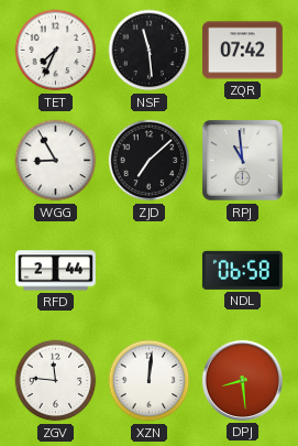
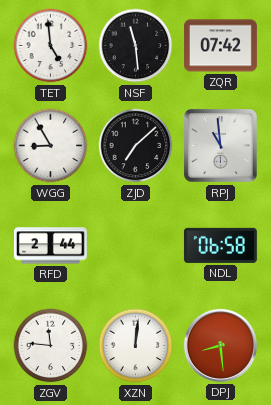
TET: 7:34 -> 4:59
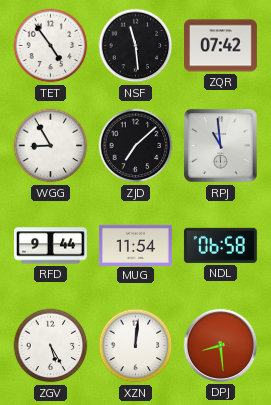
TET: 4:59 -> 4:54
RFD: 2:44 -> 9:44
MUG: none -> 11:54
ZGV: 11:46 -> 5:25
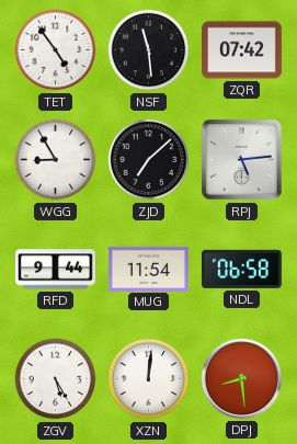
RPJ: 10:59 -> 5:14
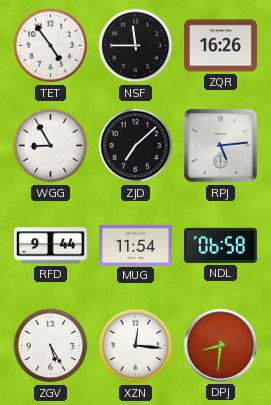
NSF: 11:29 -> 11:45
ZQR: 07:42 -> 16:26
XZN: 12:01 -> 12:16
DPJ: 8:29 -> 8:31
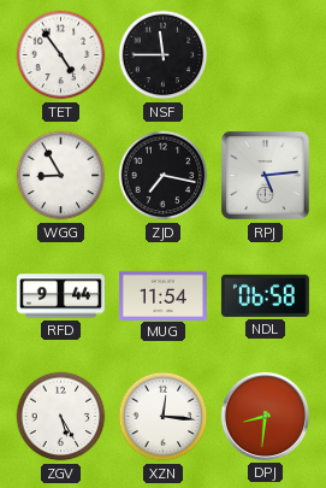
ZQR: 16:26 -> none
ZJD: 7:08 -> 7:17
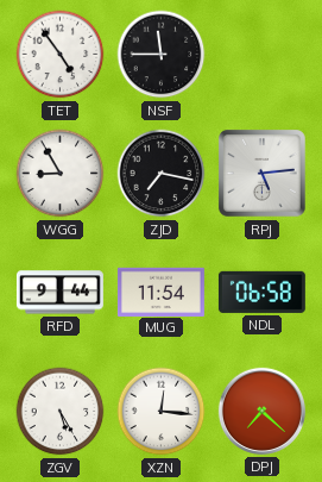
DPJ: 8:31 -> 7:22
